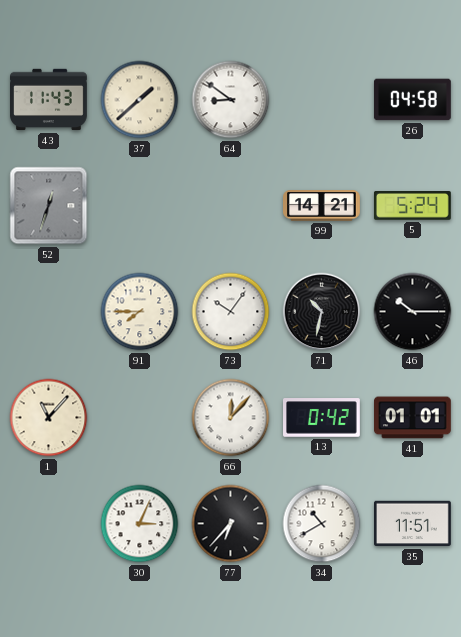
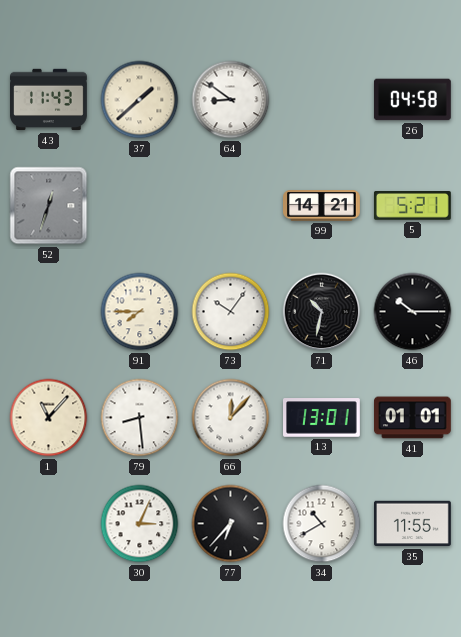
5: 5:24 -> 5:21
79: none -> 8:29
13: 0:42 -> 13:01
35: 11:51 -> 11:55
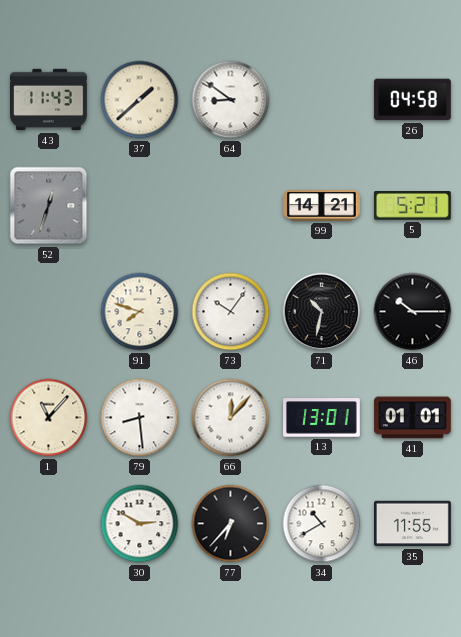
91: 7:45 -> 7:48
30: 3:04 -> 2:50
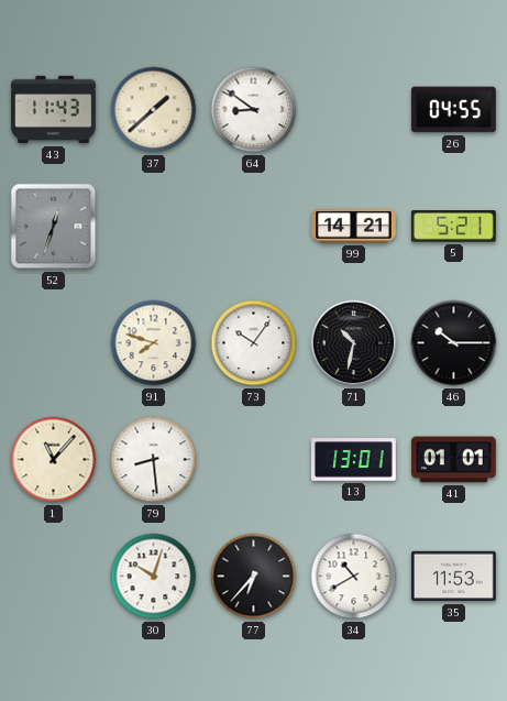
26: 04:58 -> 04:55
66: 12:07 -> none
30: 2:50 -> 10:03
35: 11:55 -> 11:53
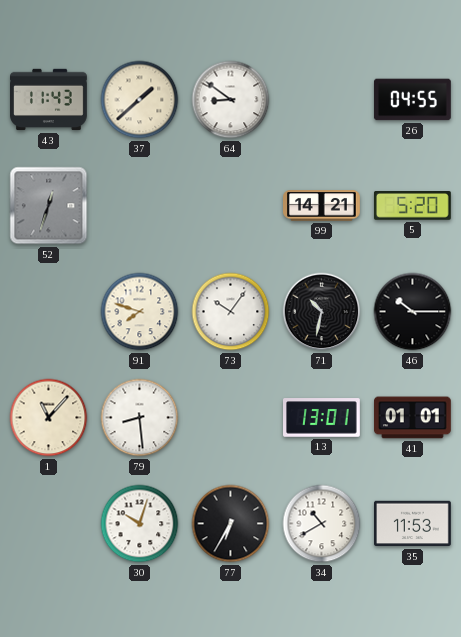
5: 5:21 -> 5:20
77: 6:37 -> 6:35
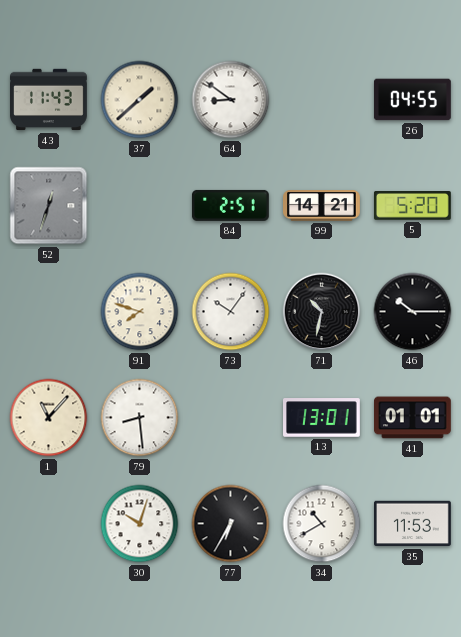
84: none -> 2:51
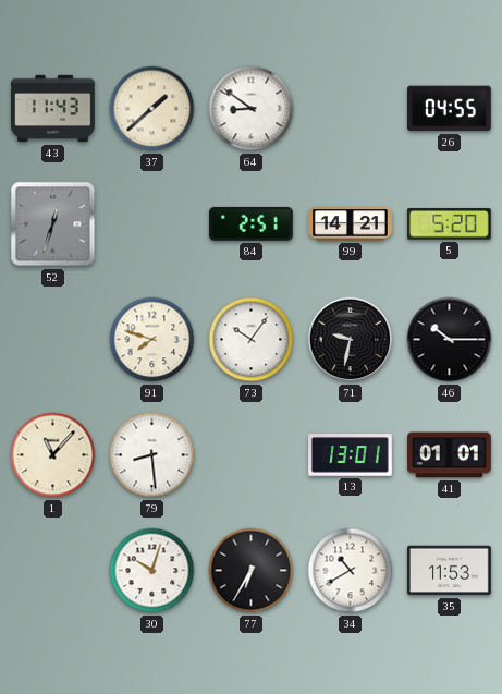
71: 10:32 -> 9:32
